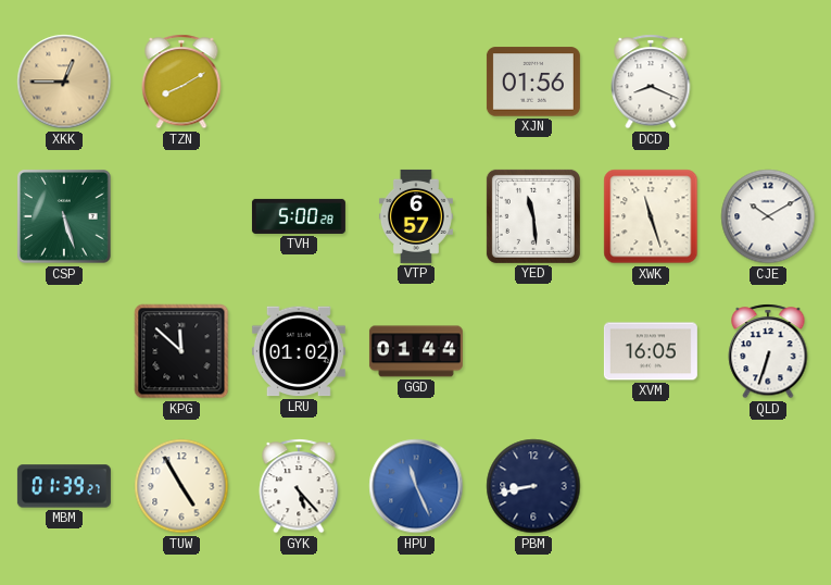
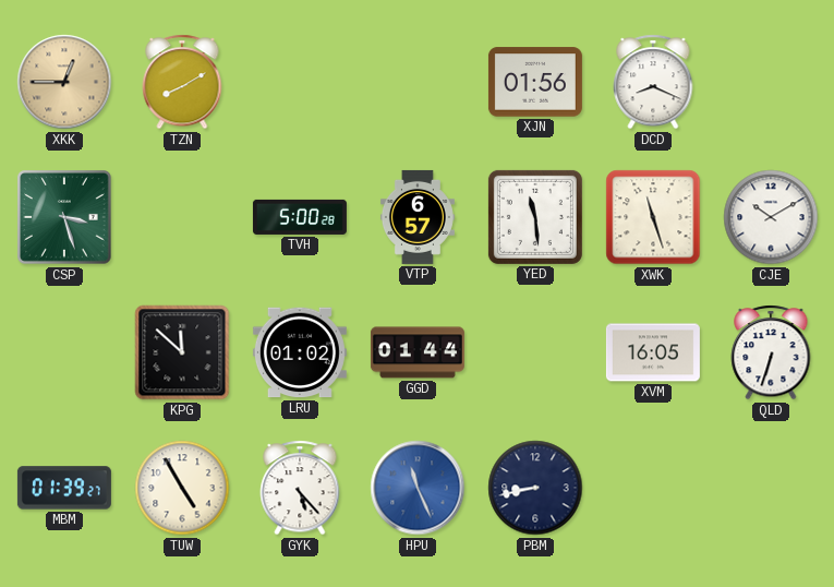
CSP: 5:27 -> 3:27
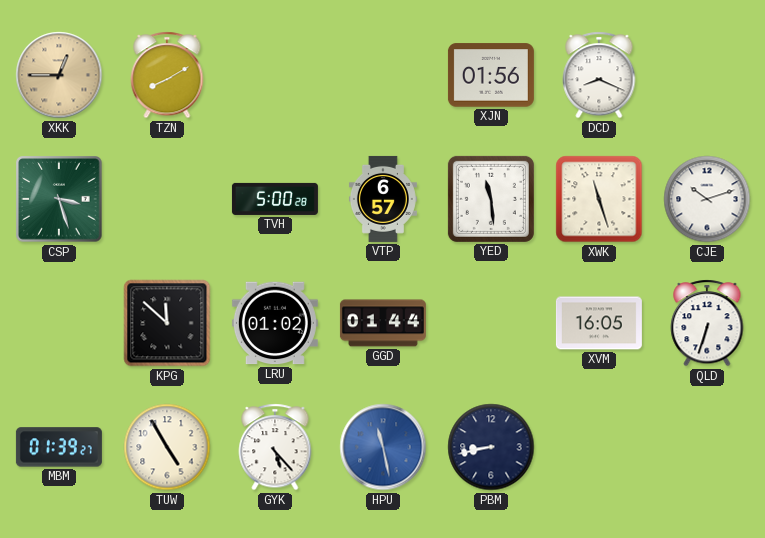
CJE: 10:10 -> 10:12
HPU: 11:26 -> 11:28
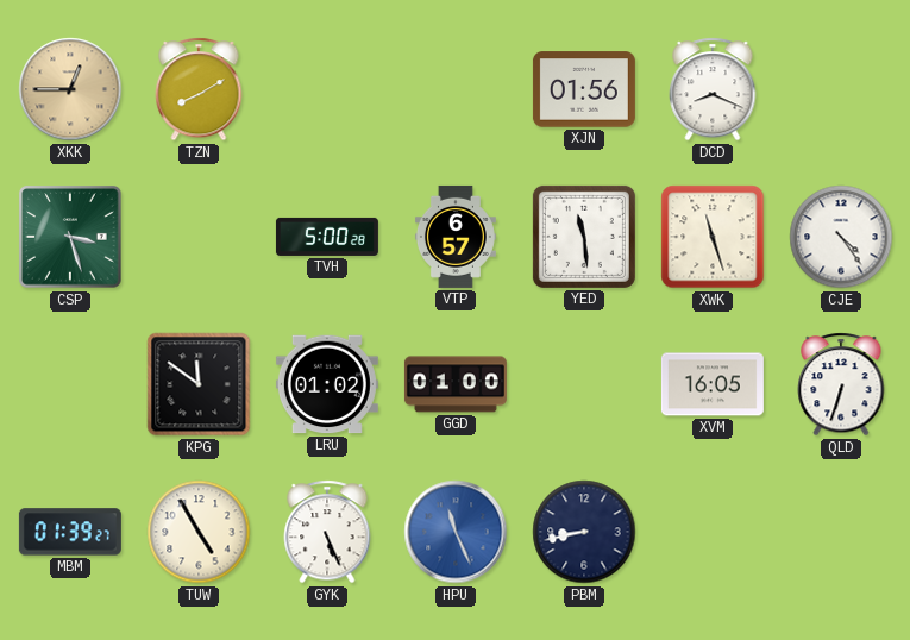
CJE: 10:12 -> 4:24
KPG: 11:52 -> 11:51
GGD: 01:44 -> 01:00
GYK: 5:23 -> 5:26
HPU: 11:28 -> 11:26
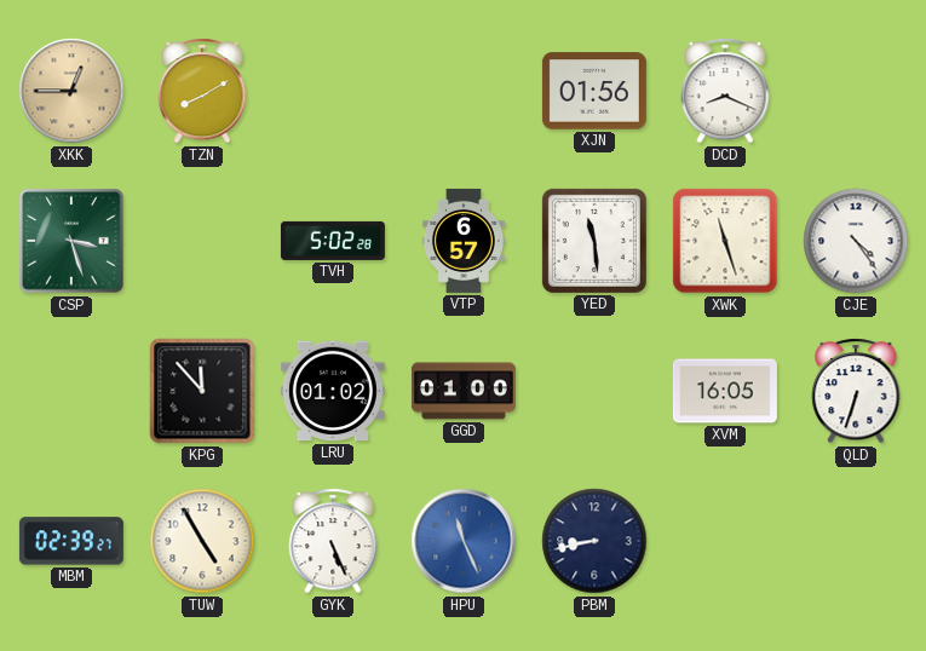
TVH: 5:00 -> 5:02
KPG: 11:51 -> 11:53
MBM: 01:39 -> 02:39
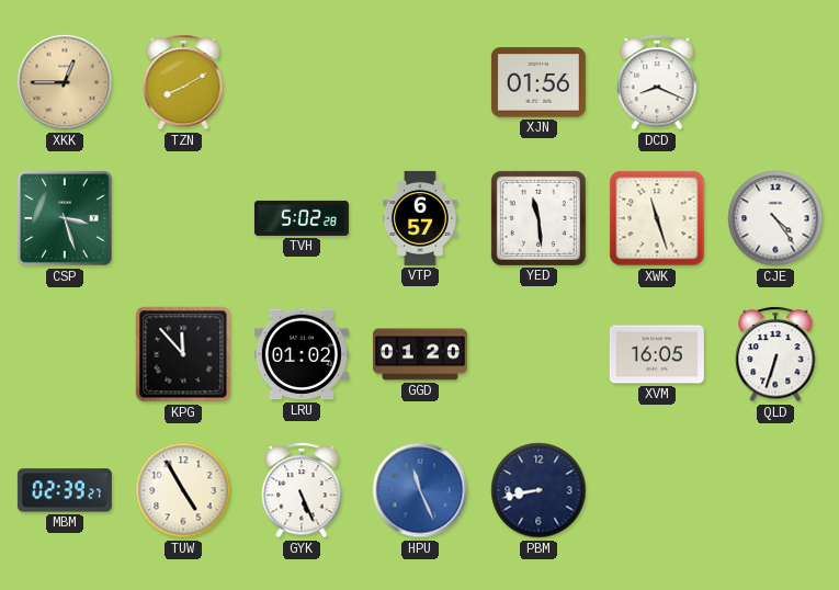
GGD: 01:00 -> 01:20
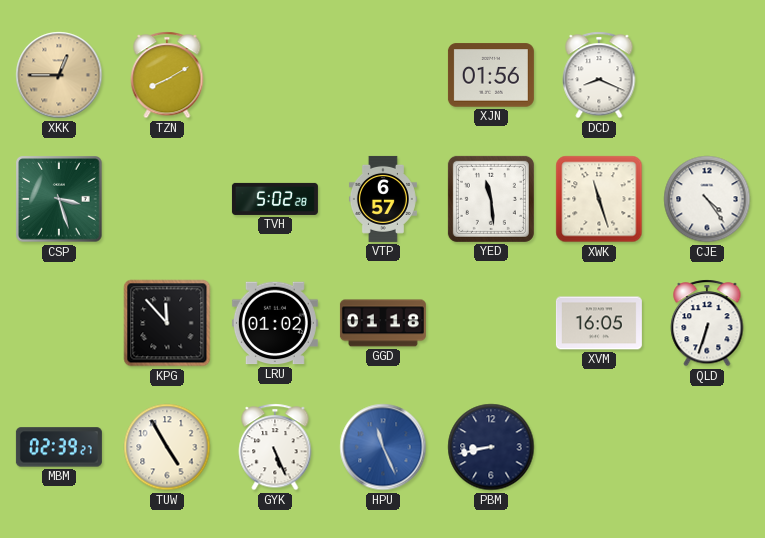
GGD: 01:20 -> 01:18
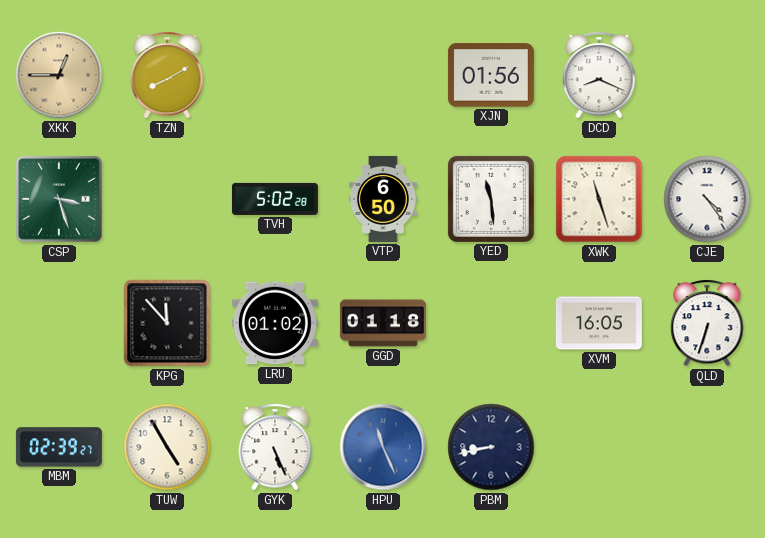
VTP: 6:57 -> 6:50
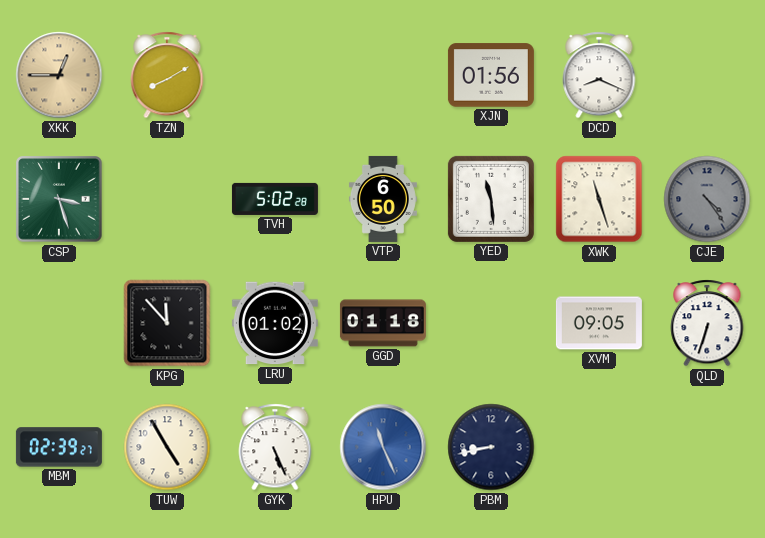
CJE dial: white -> grey
XVM: 16:05 -> 09:05
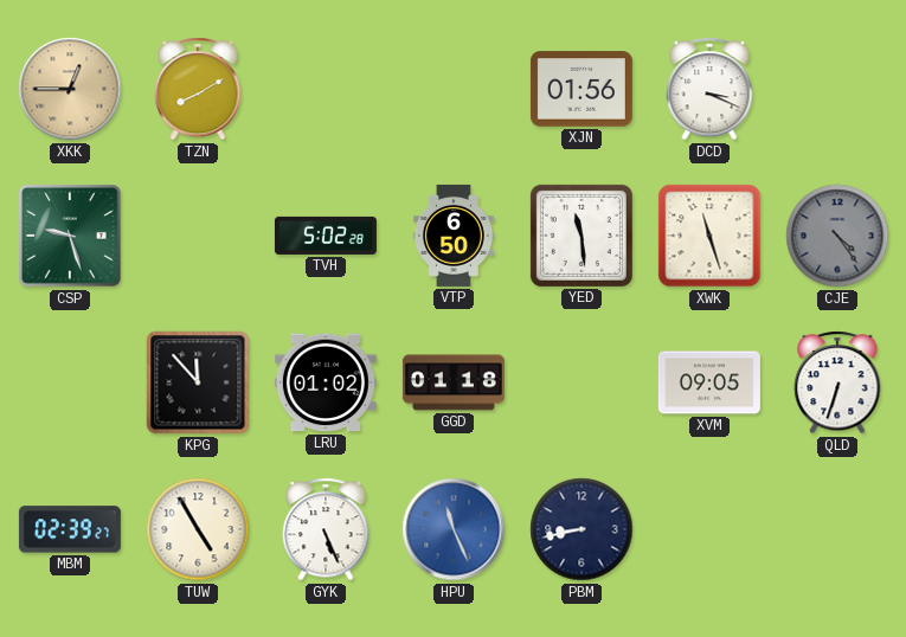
DCD: 8:19 -> 3:19
CSP: 3:27 -> 9:27
